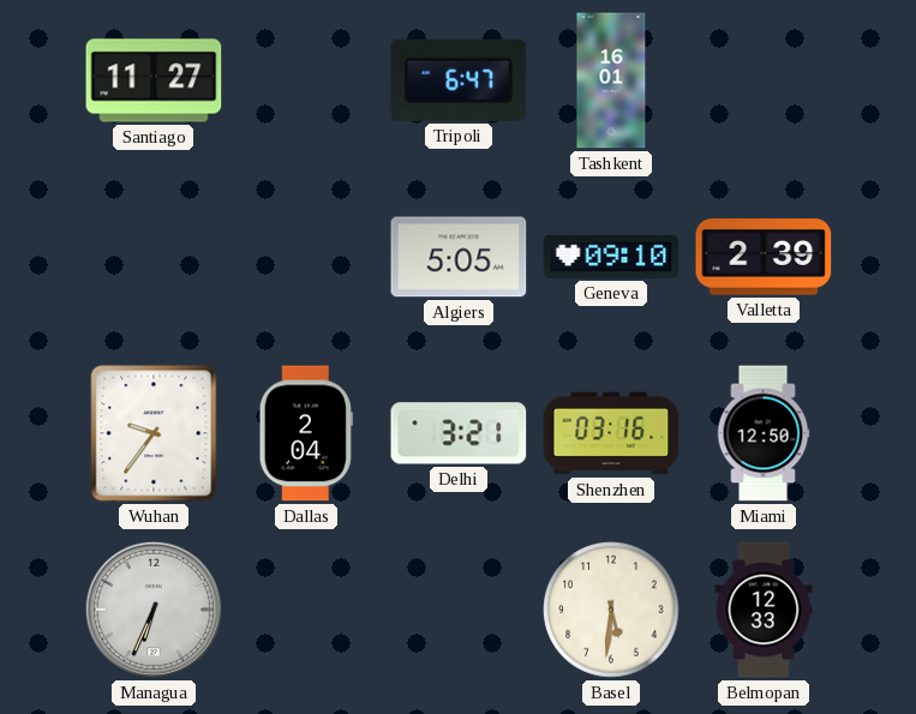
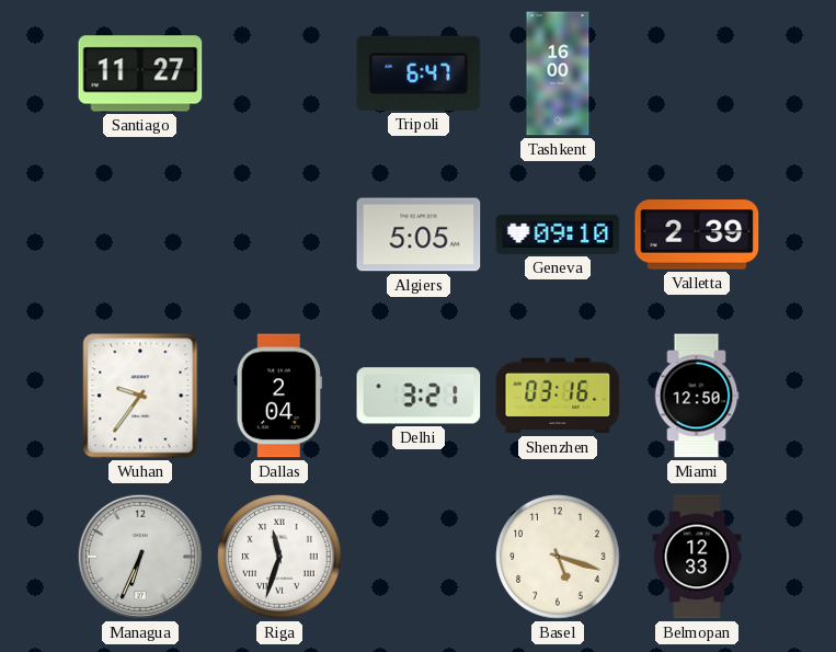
Tashkent: 16:01 -> 16:00
Riga: none -> 11:33
Basel: 5:31 -> 5:18
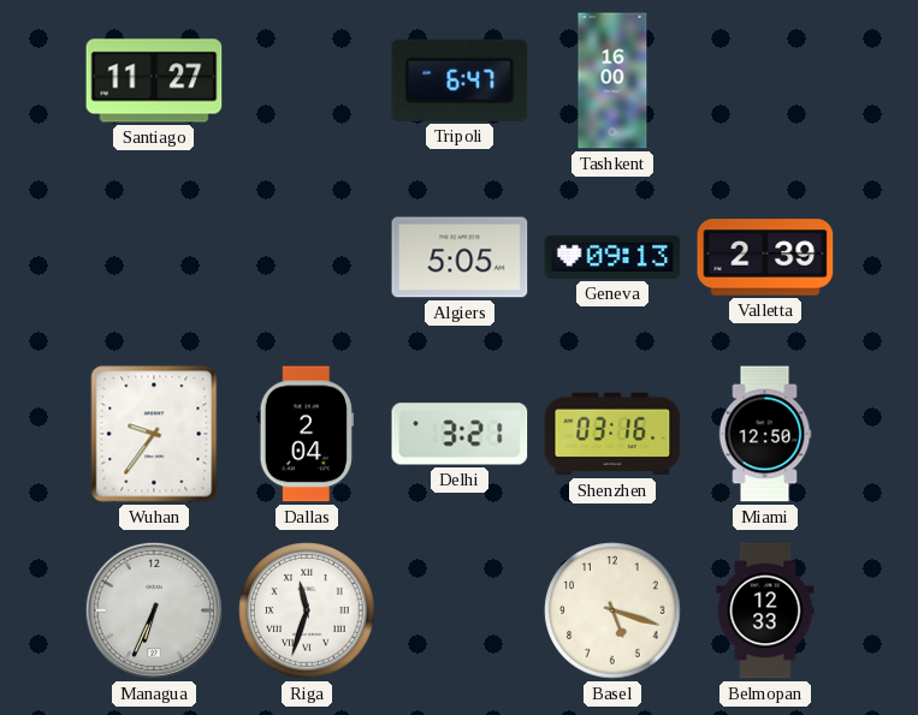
Geneva: 09:10 -> 09:13
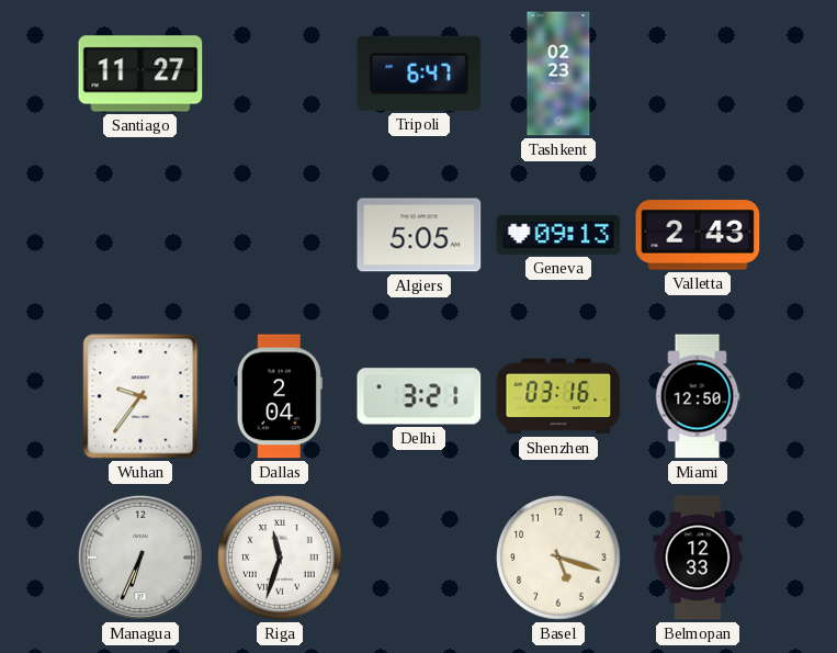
Tashkent: 16:00 -> 02:23
Valletta: 2:39 -> 2:43
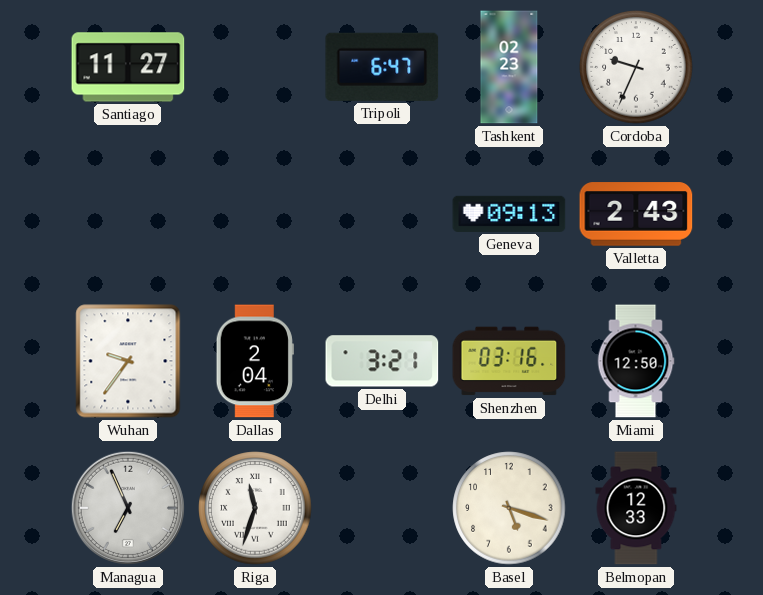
Cordoba: none -> 9:34
Algiers: 5:05 -> none
Managua: 6:34 -> 6:56
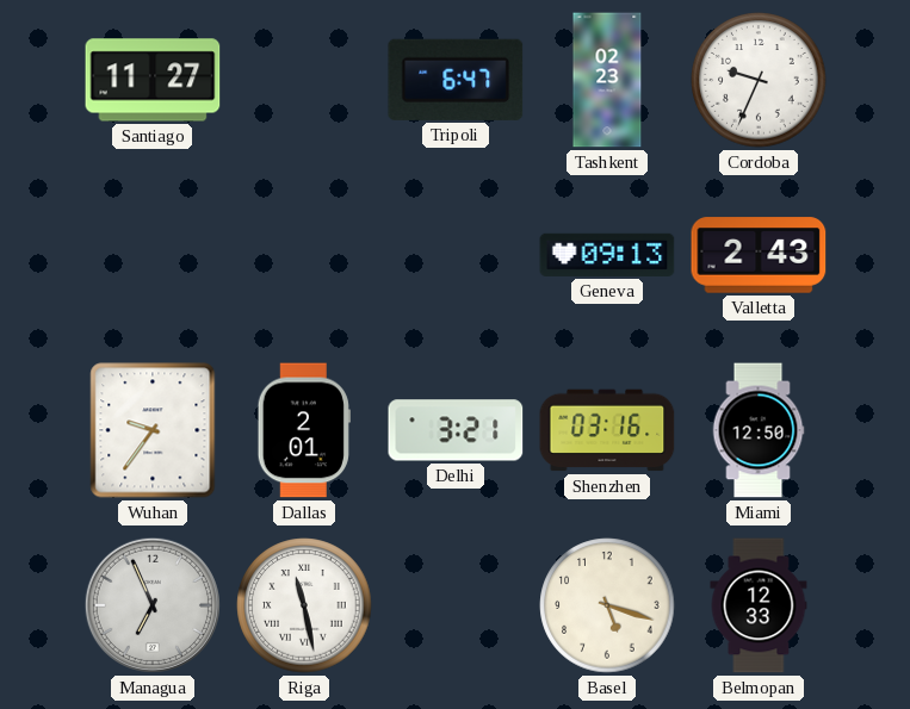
Dallas: 2:04 -> 2:01
Riga: 11:33 -> 11:28
